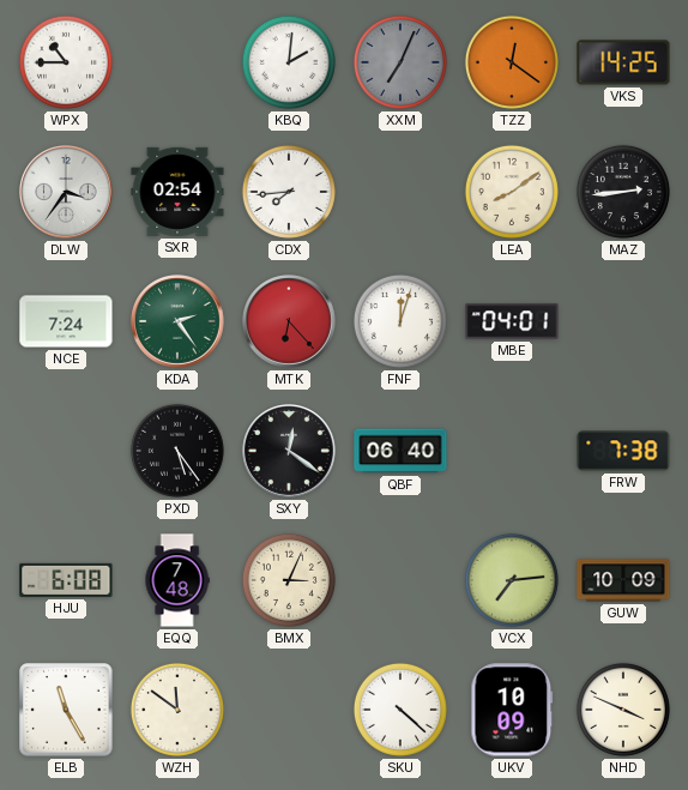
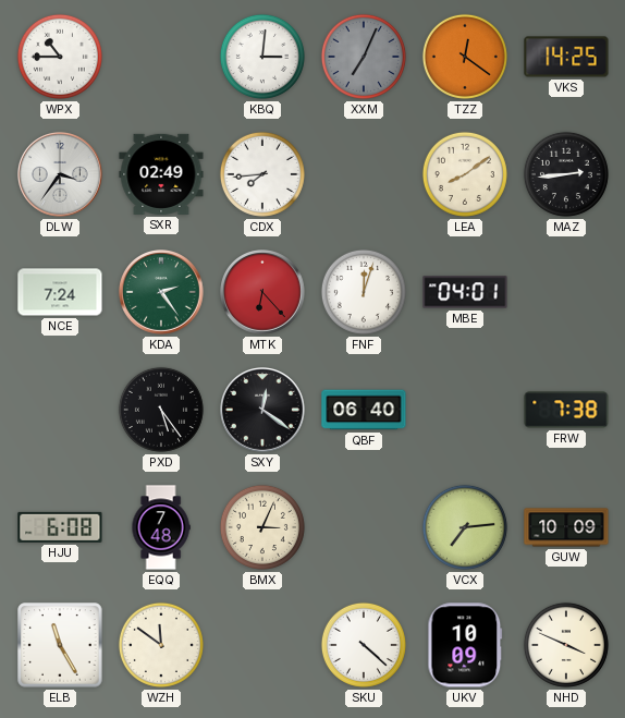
KBQ: 2:01 -> 3:01
SXR: 02:54 -> 02:49
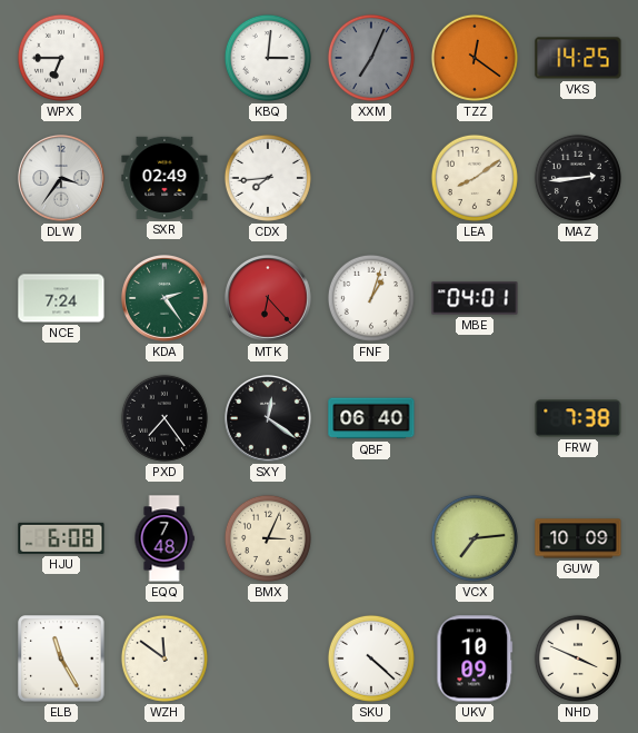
WPX: 10:45 -> 6:45
FNF: 12:03 -> 1:03
PXD: 5:24 -> 7:24
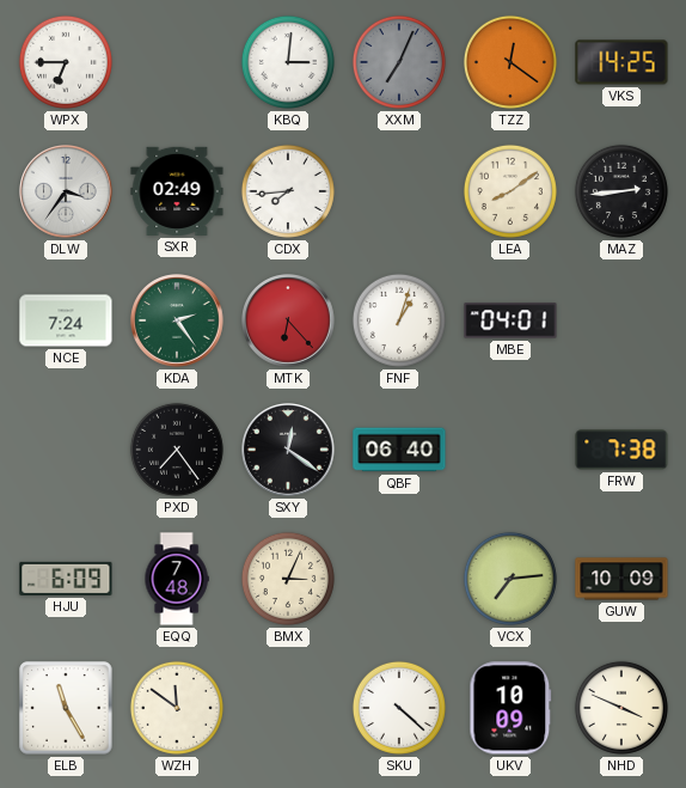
HJU: 6:08 -> 6:09
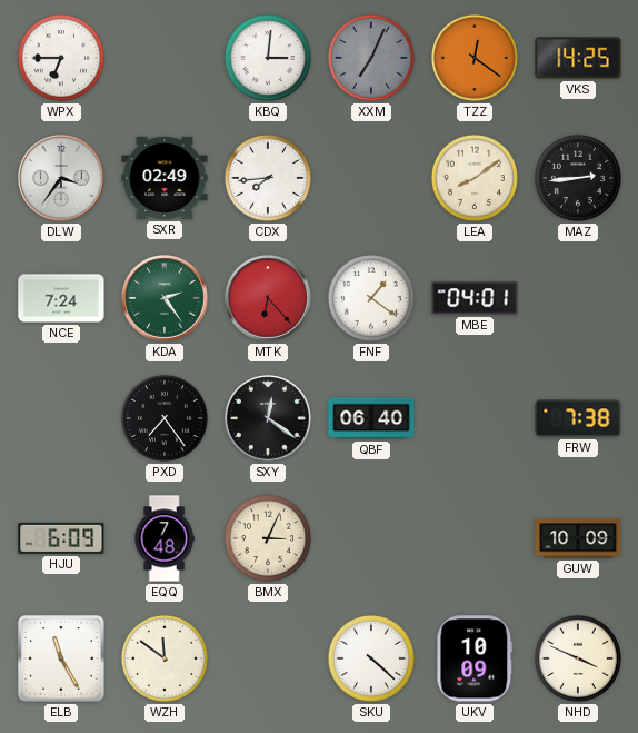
FNF: 1:03 -> 1:21
VCX: 7:14 -> none
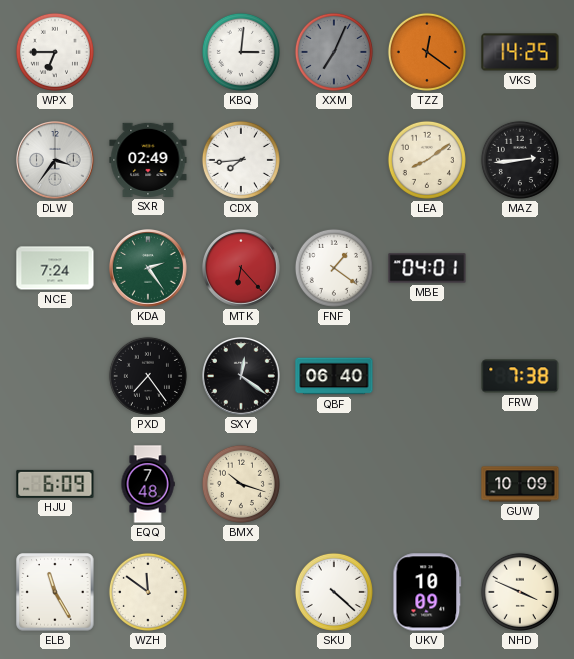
BMX: 3:04 -> 10:18
